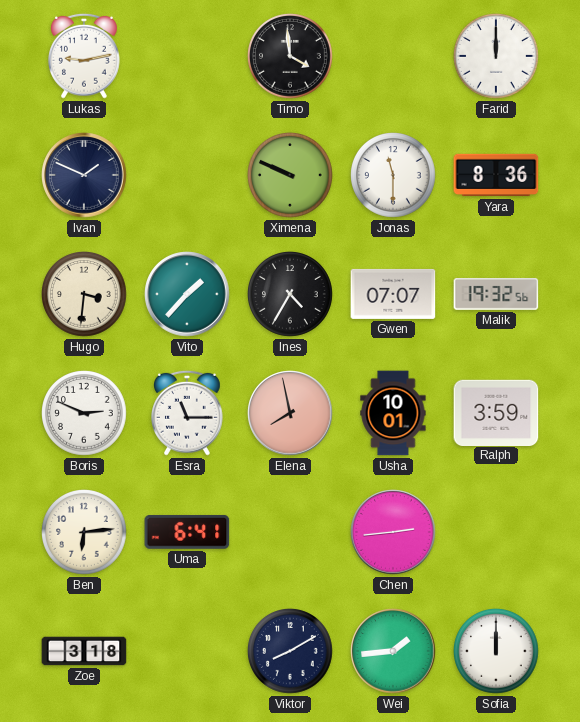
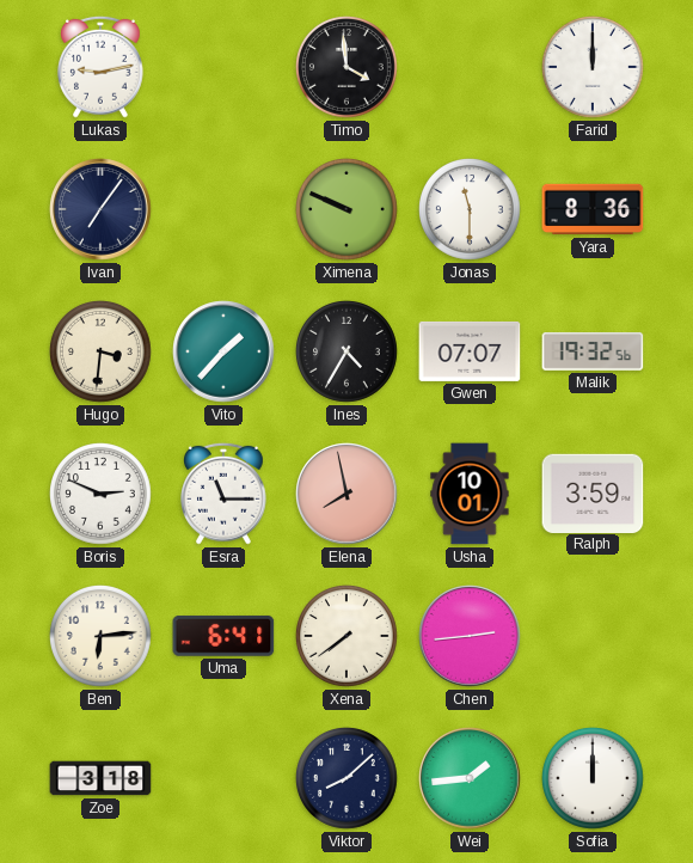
Ivan: 1:49 -> 7:06
Xena: none -> 7:39
Viktor: 8:10 -> 8:08
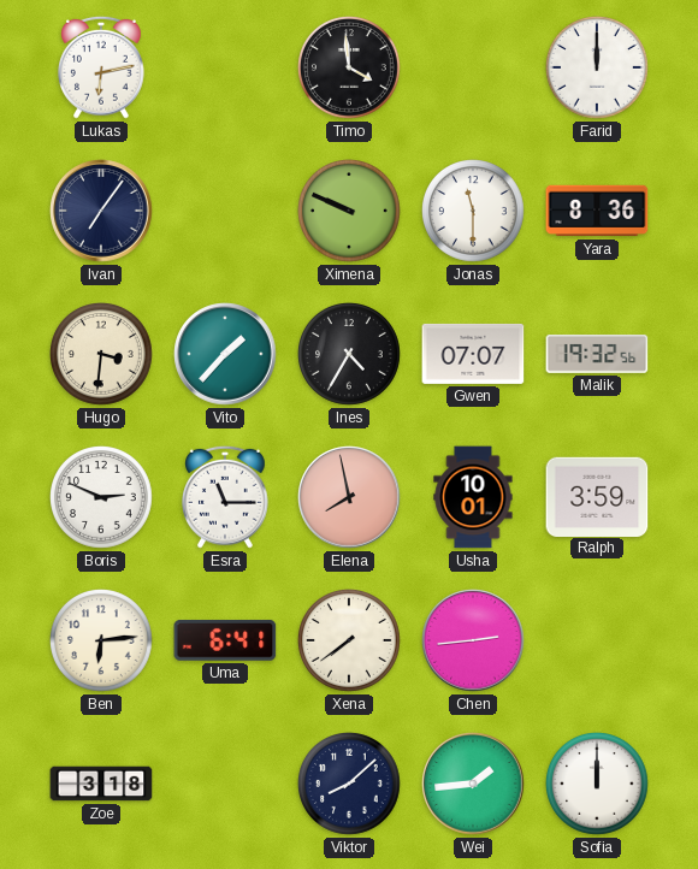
Lukas: 9:13 -> 6:13
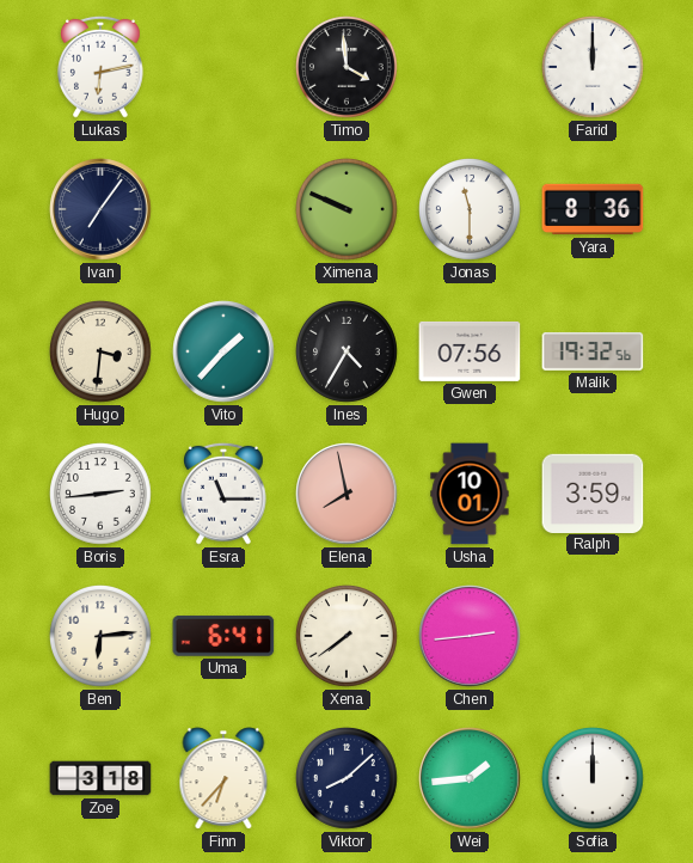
Gwen: 07:07 -> 07:56
Boris: 2:49 -> 2:44
Finn: none -> 6:37
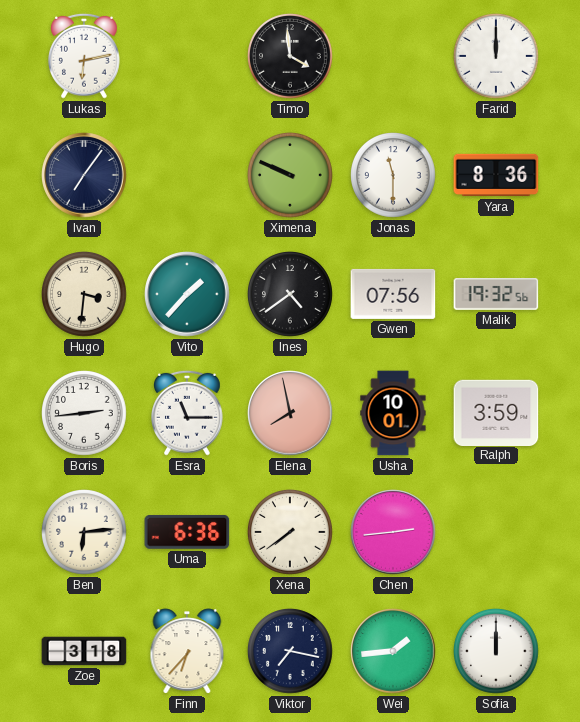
Ines: 4:35 -> 4:39
Uma: 6:41 -> 6:36
Viktor: 8:08 -> 7:17
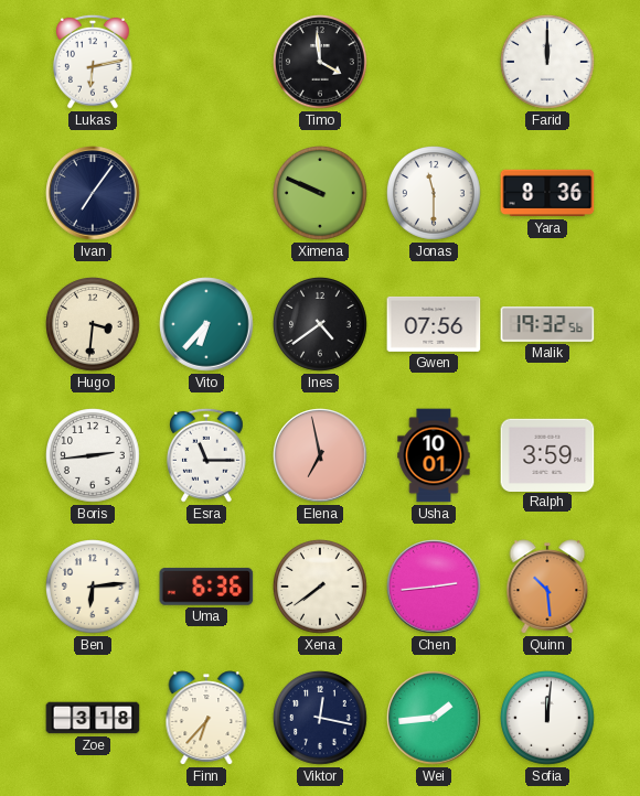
Vito: 1:37 -> 6:37
Elena: 7:58 -> 6:58
Quinn: none -> 10:29
Viktor: 7:17 -> 12:17
Sofia: 12:00 -> 12:01
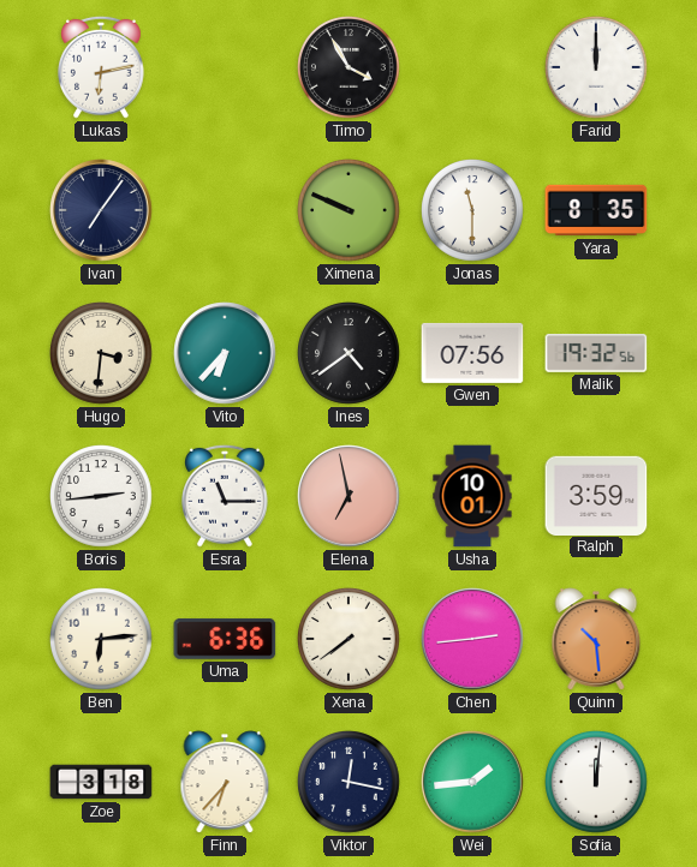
Timo: 3:59 -> 3:55
Yara: 8:36 -> 8:35
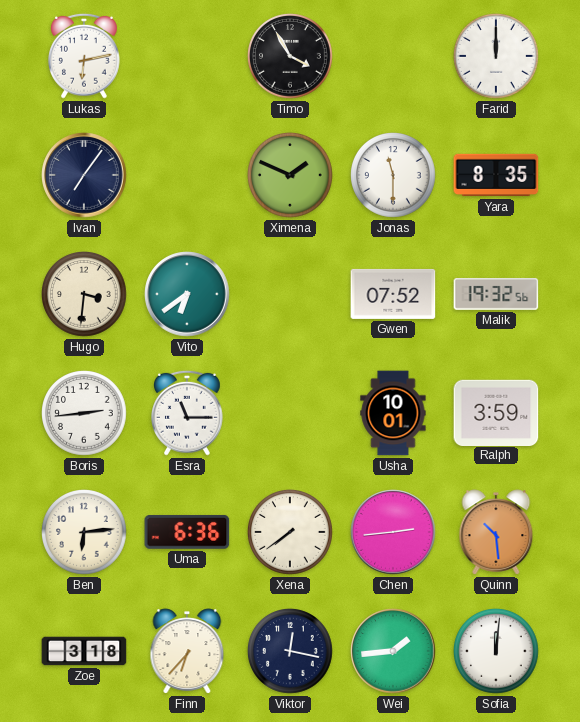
Ximena: 9:49 -> 1:49
Vito: 6:37 -> 6:39
Ines: 4:39 -> none
Gwen: 07:56 -> 07:52
Elena: 6:58 -> none
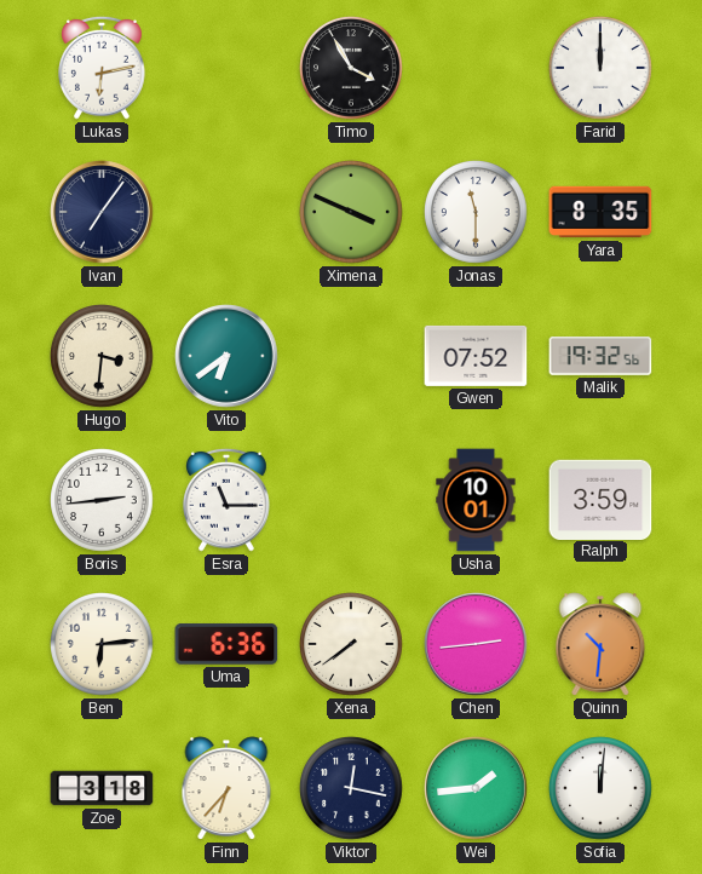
Ximena: 1:49 -> 3:49
Quinn: 10:29 -> 10:31
